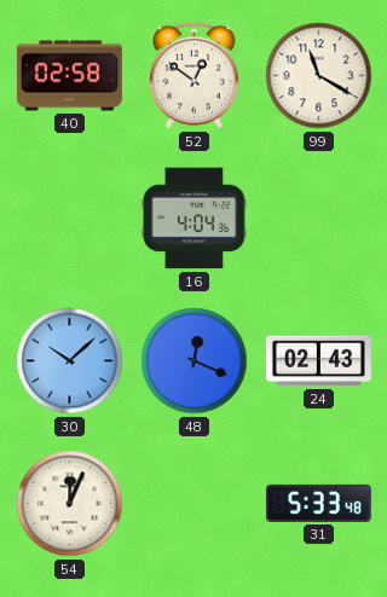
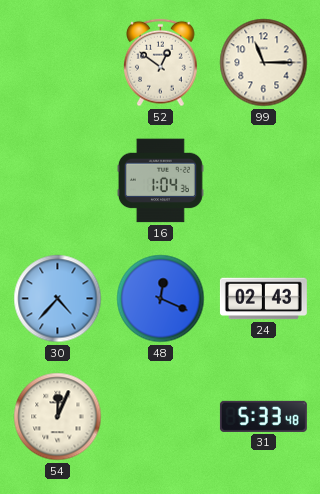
40: 02:58 -> none
99: 11:20 -> 11:15
16: 4:04 -> 1:04
30: 10:08 -> 4:37
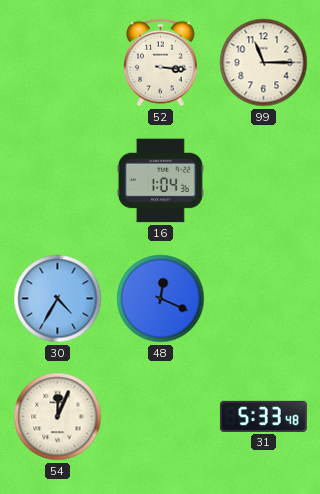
52: 12:51 -> 3:16
30: 4:37 -> 4:35
24: 02:43 -> none
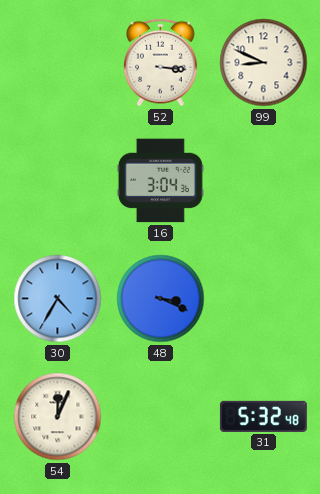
99: 11:15 -> 8:49
16: 1:04 -> 3:04
48: 12:19 -> 3:19
31: 5:33 -> 5:32
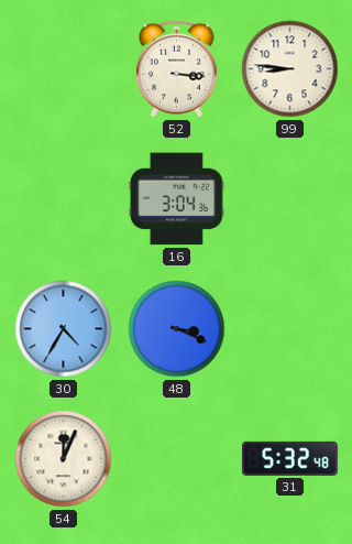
99: 8:49 -> 8:46
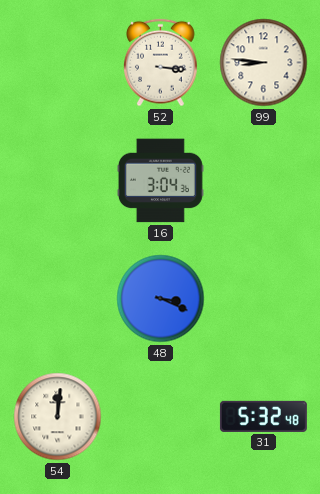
30: 4:35 -> none
54: 12:04 -> 12:01
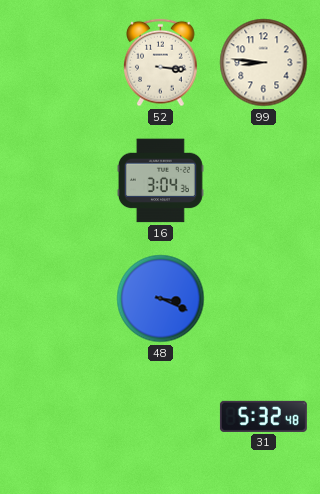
54: 12:01 -> none
